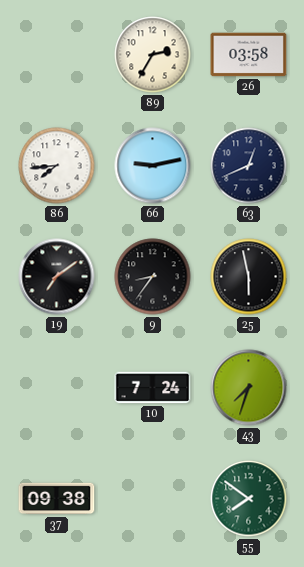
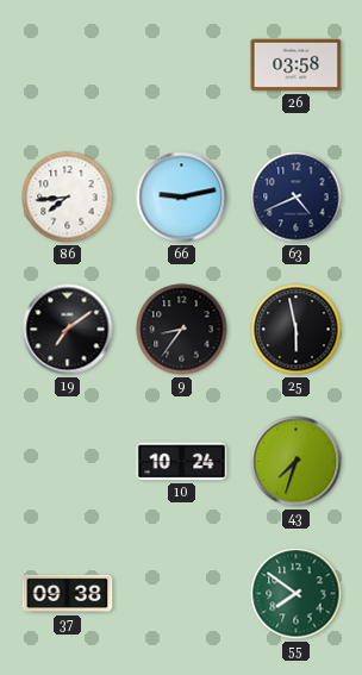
89: 2:35 -> none
63: 12:41 -> 4:41
10: 7:24 -> 10:24
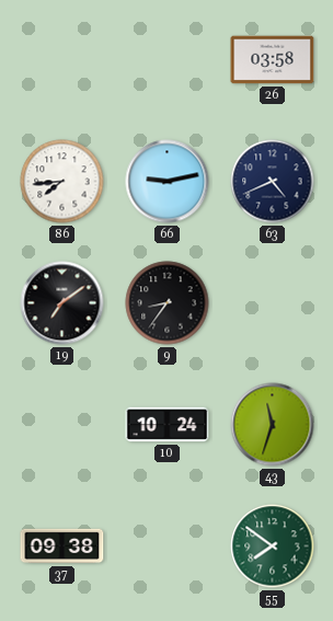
25: 5:58 -> none
43: 7:33 -> 11:33
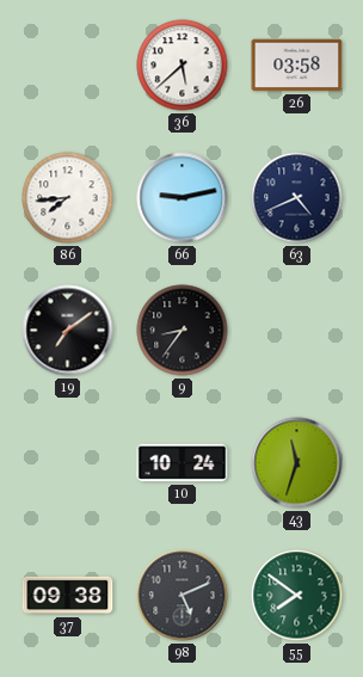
36: none -> 5:38
98: none -> 5:11
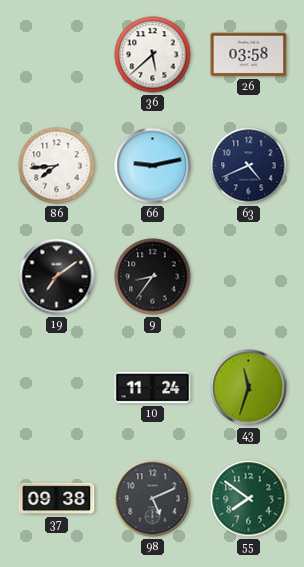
10: 10:24 -> 11:24
